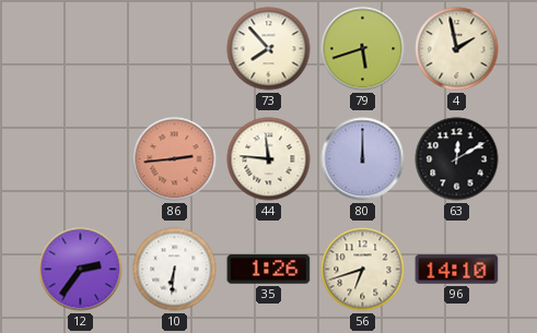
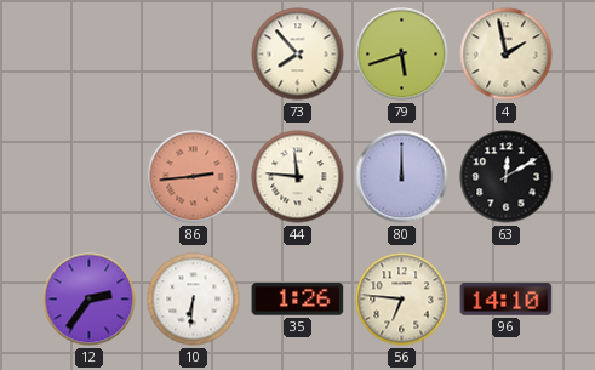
56: 6:42 -> 6:46
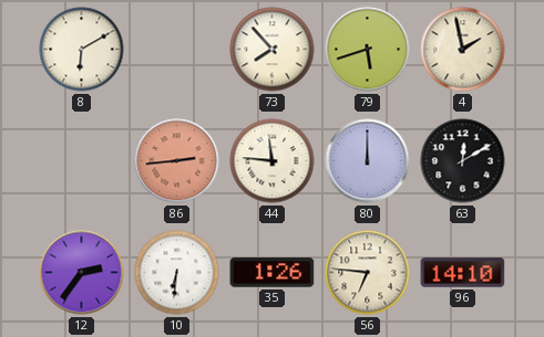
8: none -> 6:10
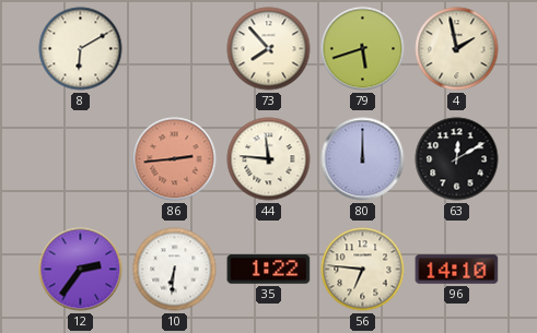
35: 1:26 -> 1:22
